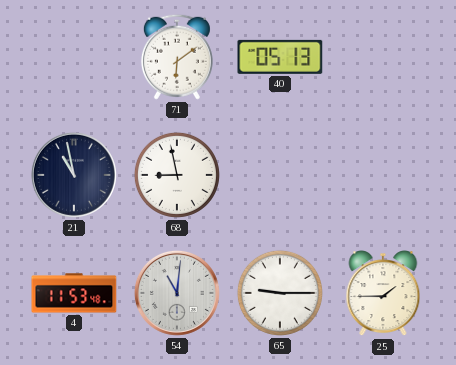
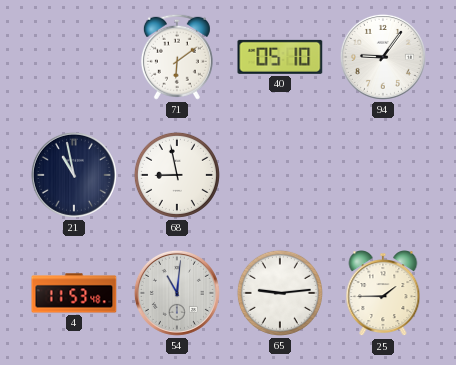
40: 05:13 -> 05:10
94: none -> 9:06
65: 9:15 -> 9:14
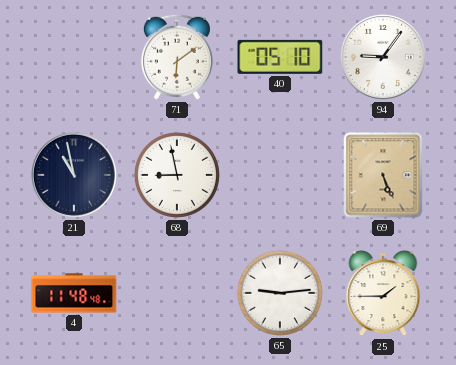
69: none -> 5:26
4: 11:53 -> 11:48
54: 11:01 -> none
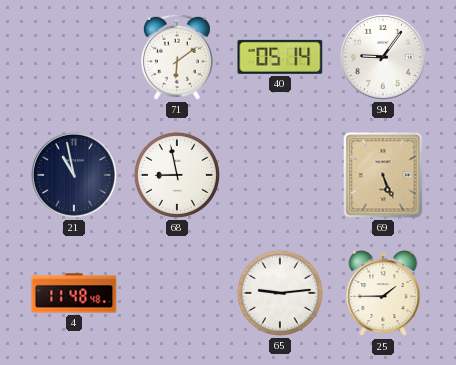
40: 05:10 -> 05:14
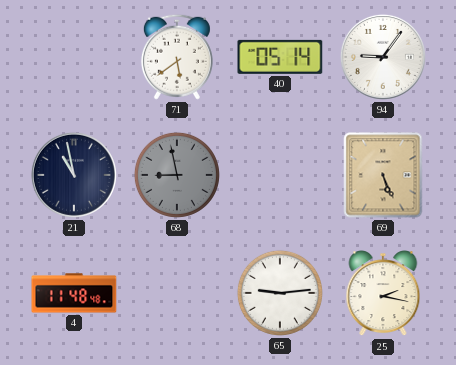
71: 6:09 -> 5:39
68 dial: white -> grey
25: 1:45 -> 2:17
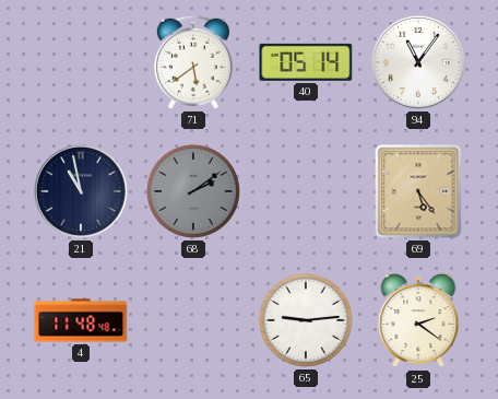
94: 9:06 -> 11:06
68: 8:58 -> 2:09
69: 5:26 -> 5:24
25: 2:17 -> 2:21
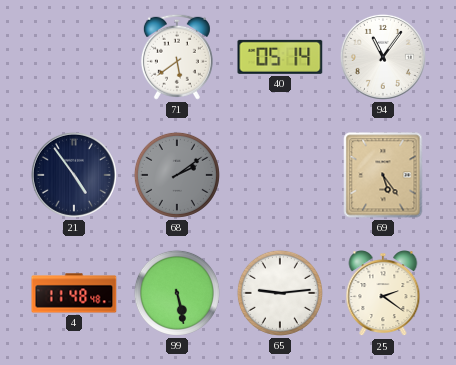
21: 10:58 -> 4:54
99: none -> 5:28
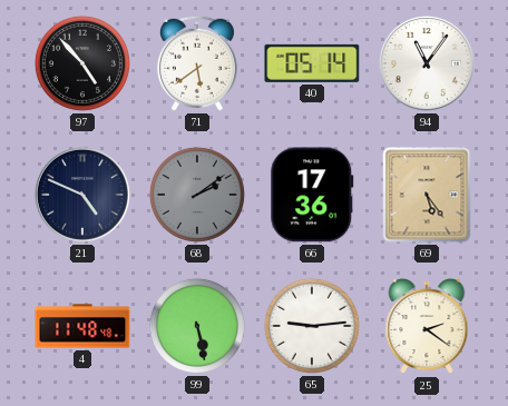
97: none -> 4:53
21: 4:54 -> 4:49
66: none -> 17:36
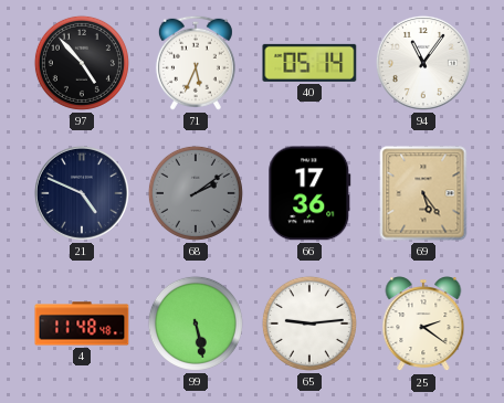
71: 5:39 -> 5:34
